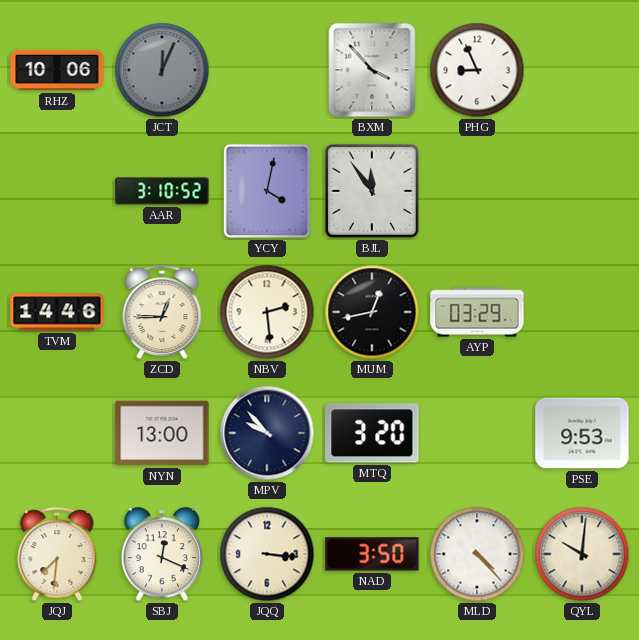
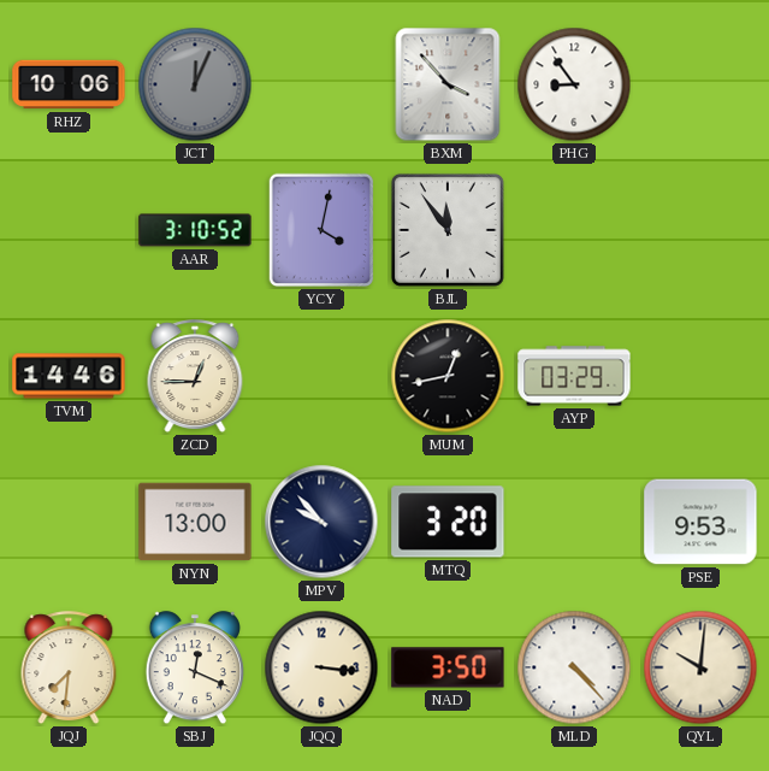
PHG: 8:56 -> 8:54
NBV: 2:29 -> none
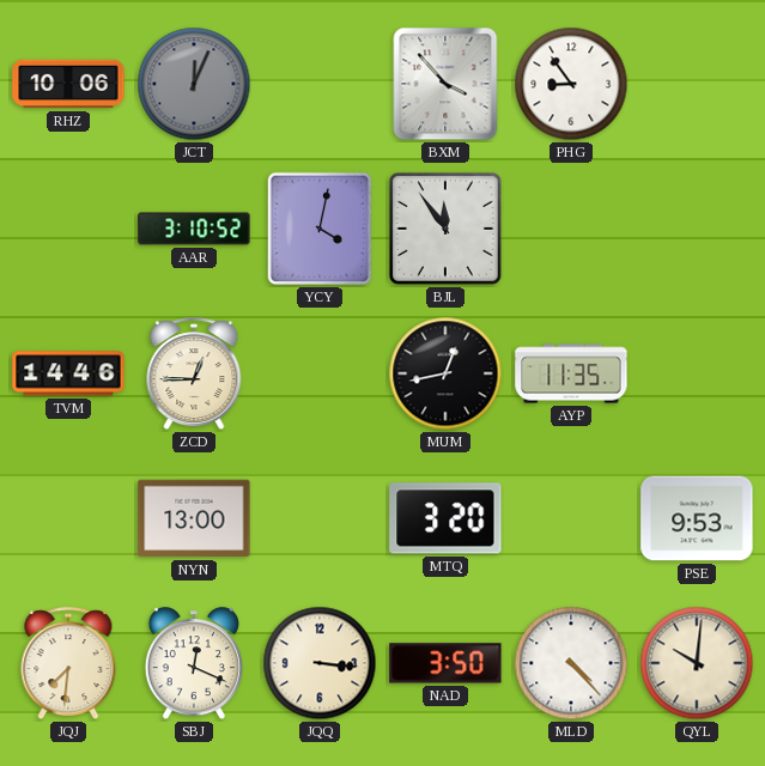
AYP: 03:29 -> 11:35
MPV: 9:53 -> none
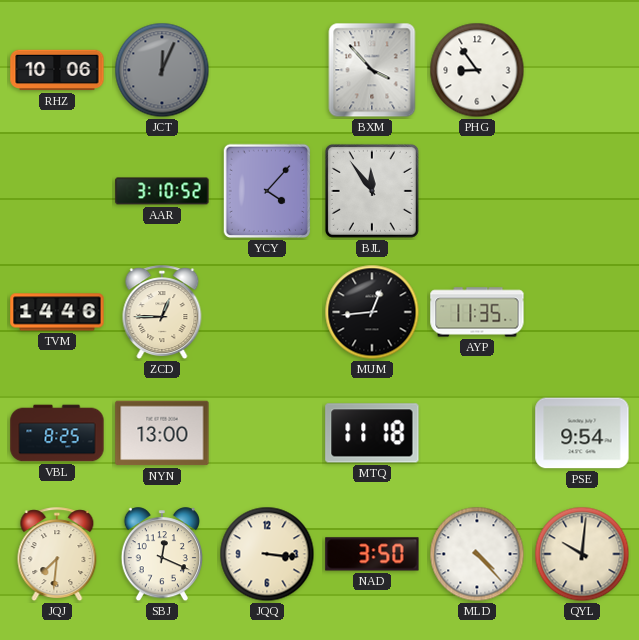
YCY: 4:02 -> 4:07
MUM: 12:43 -> 12:44
VBL: none -> 8:25
MTQ: 3:20 -> 11:18
PSE: 9:53 -> 9:54
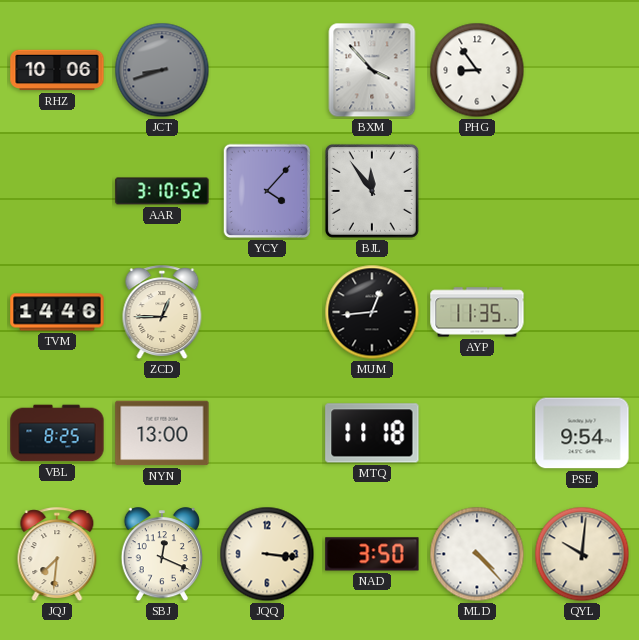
JCT: 12:04 -> 8:42
